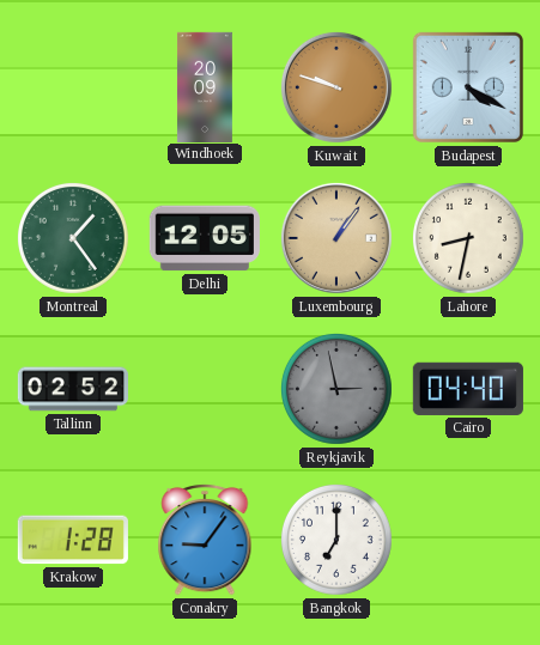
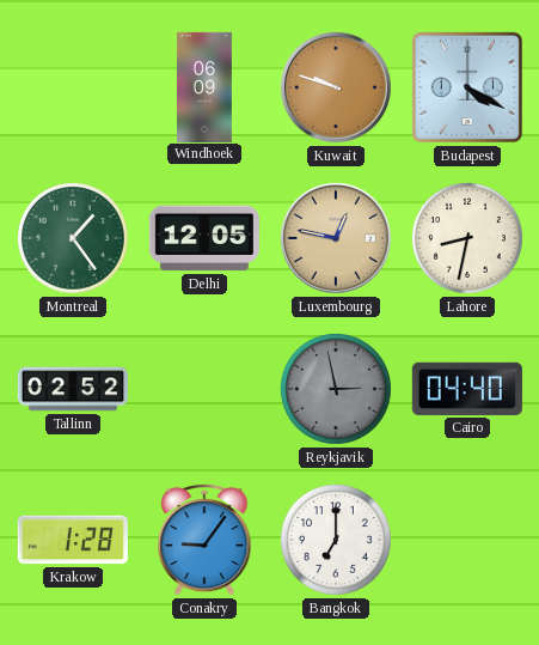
Windhoek: 20:09 -> 06:09
Luxembourg: 1:06 -> 12:47
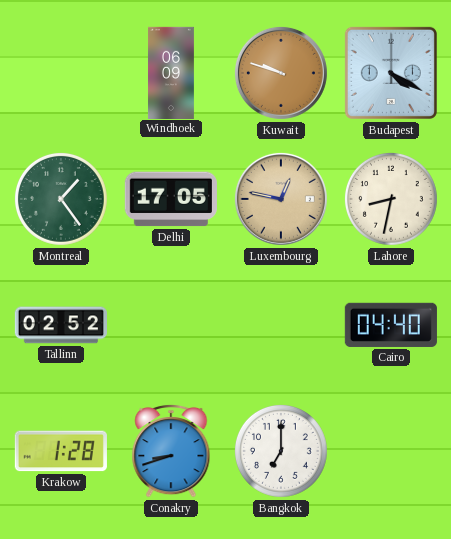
Delhi: 12:05 -> 17:05
Reykjavik: 2:58 -> none
Conakry: 9:06 -> 8:42
